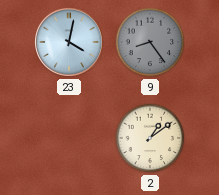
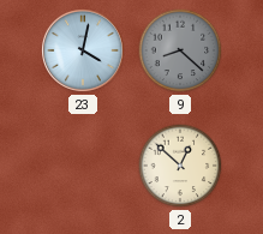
9: 8:24 -> 8:22
2: 1:09 -> 12:52
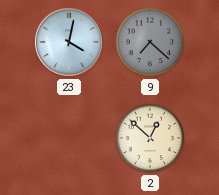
9: 8:22 -> 7:22
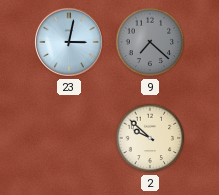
23: 4:02 -> 3:02
2: 12:52 -> 9:52
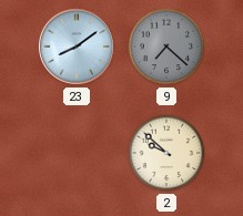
23: 3:02 -> 8:09
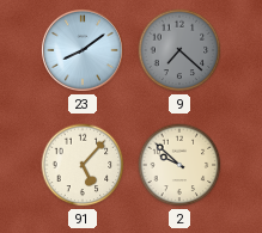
91: none -> 5:07
